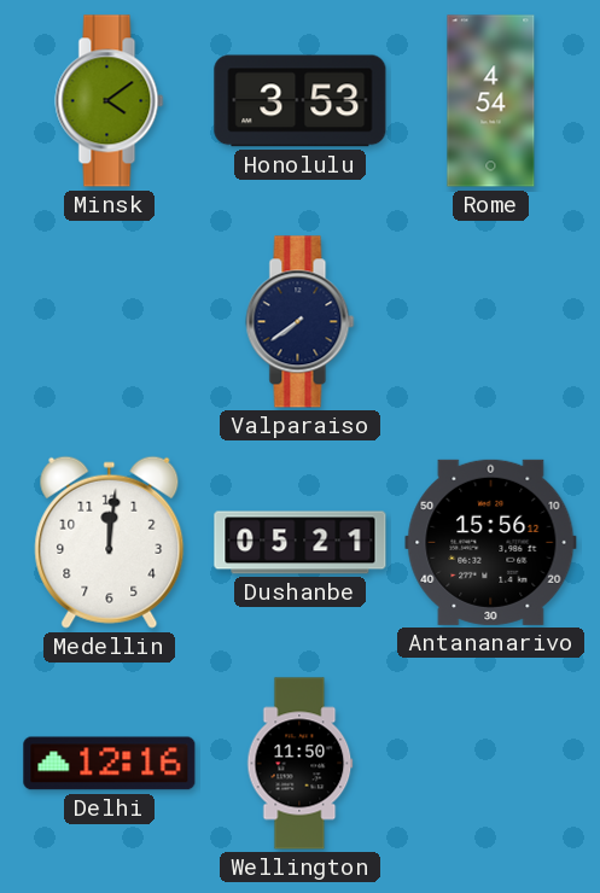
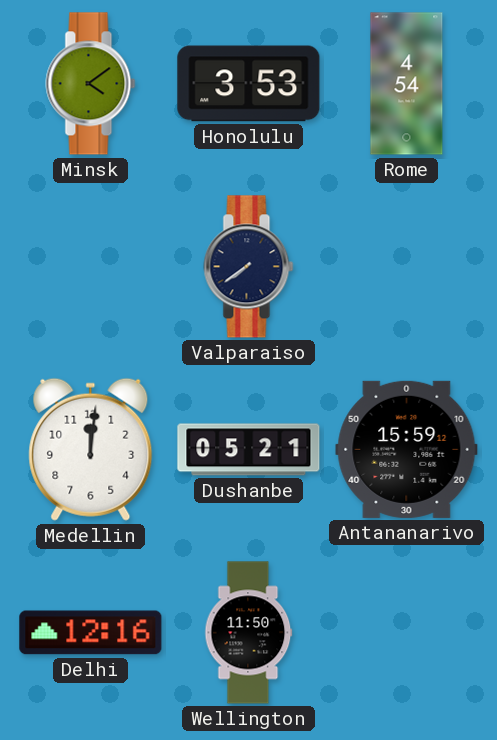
Antananarivo: 15:56 -> 15:59
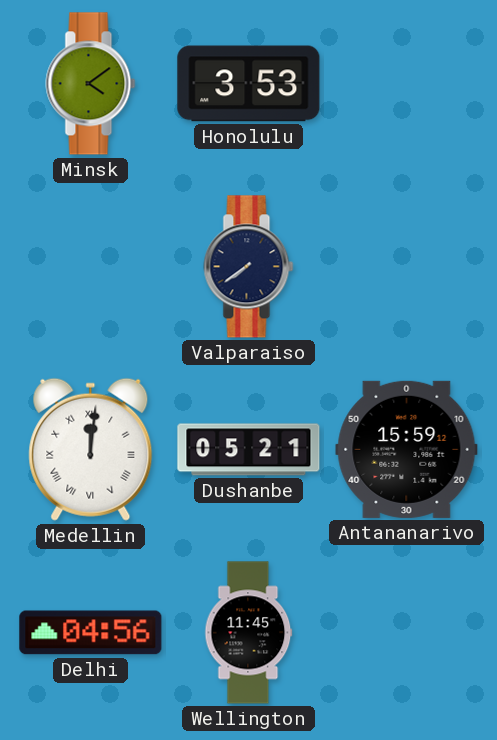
Rome: 4:54 -> none
Medellin numerals: Arabic -> Roman
Delhi: 12:16 -> 04:56
Wellington: 11:50 -> 11:45
